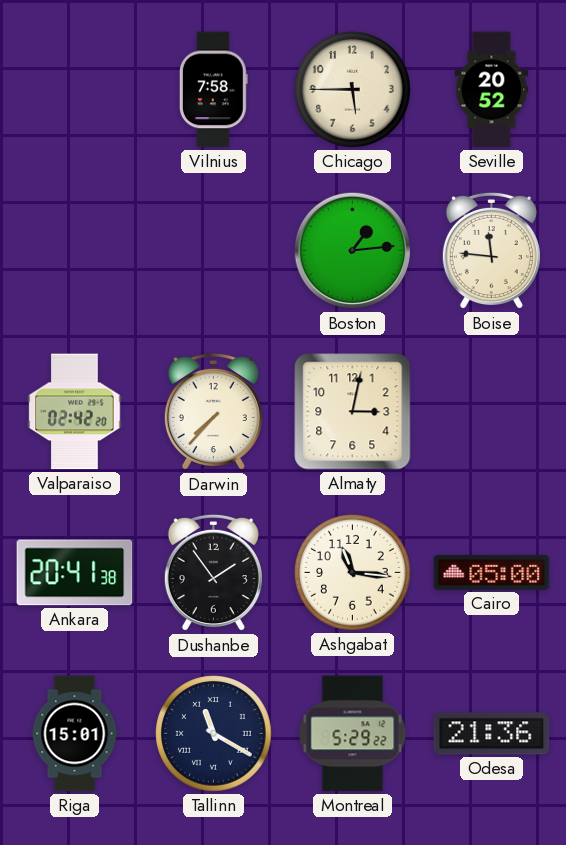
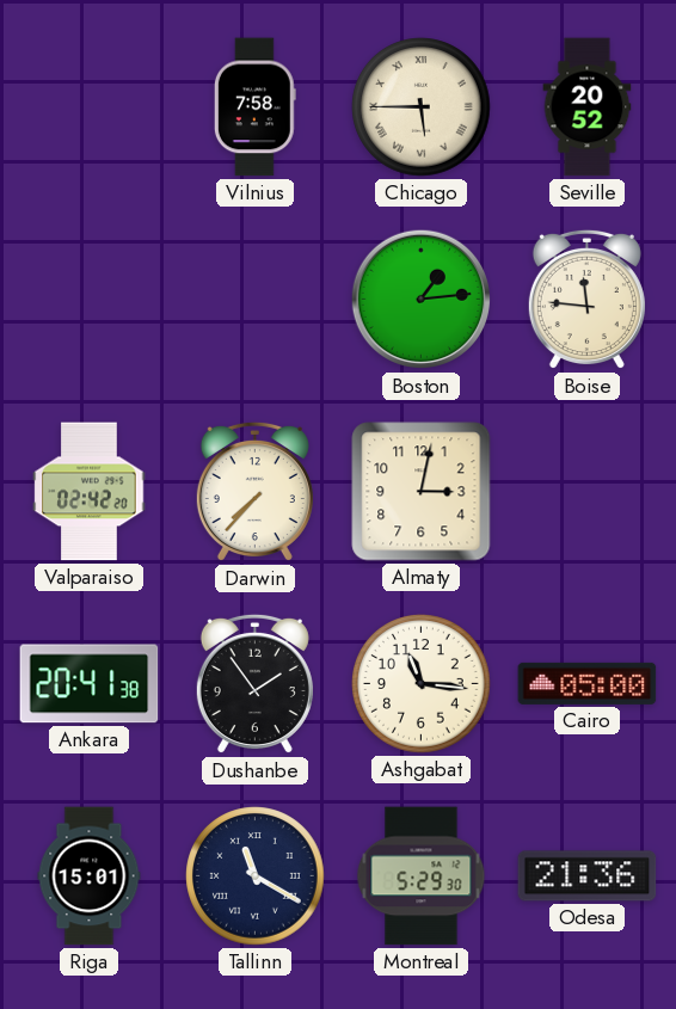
Chicago numerals: Arabic -> Roman
Montreal: 5:29:22 -> 5:29:30
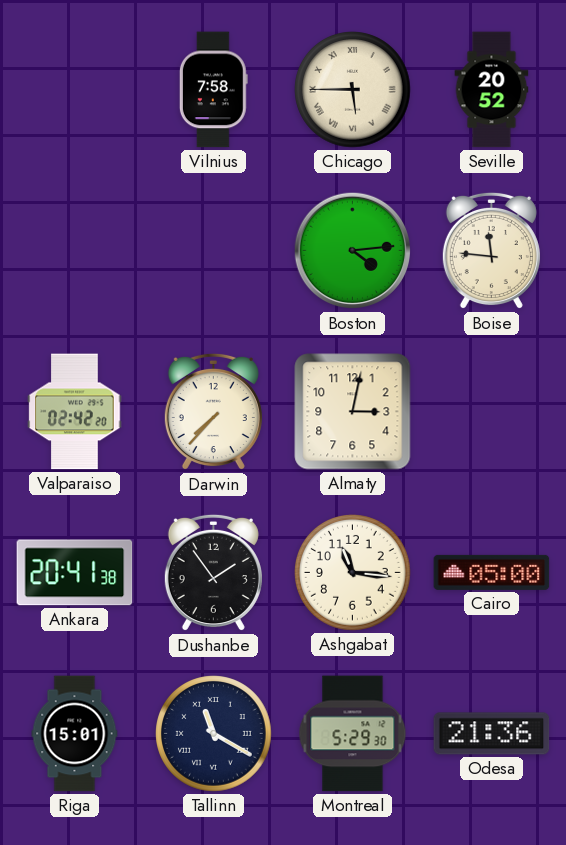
Boston: 1:14 -> 4:14
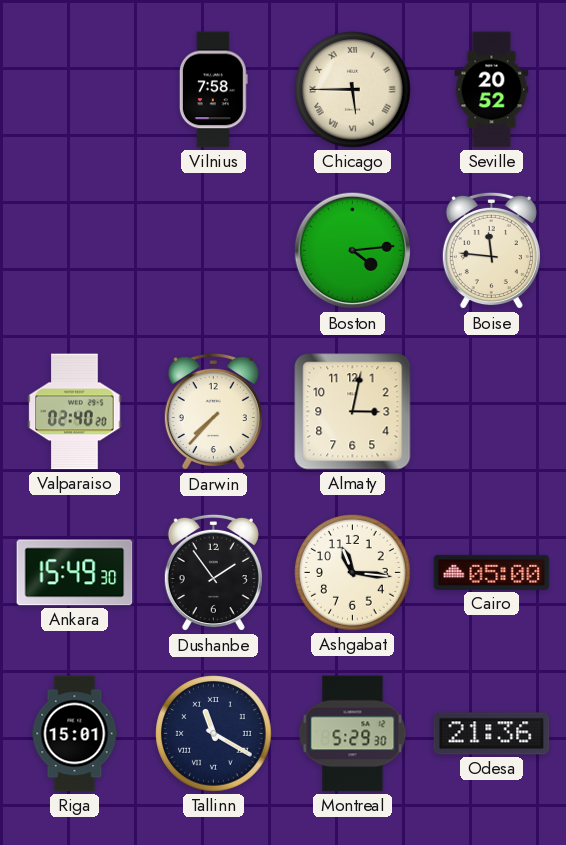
Valparaiso: 02:42 -> 02:40
Ankara: 20:41 -> 15:49
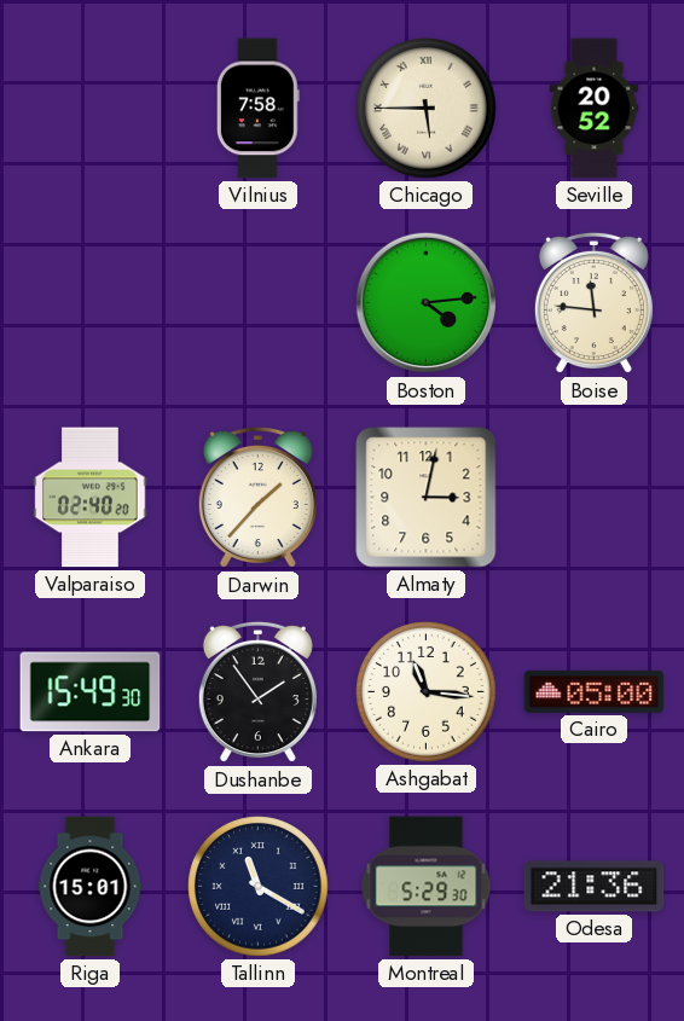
Darwin: 7:37 -> 1:37
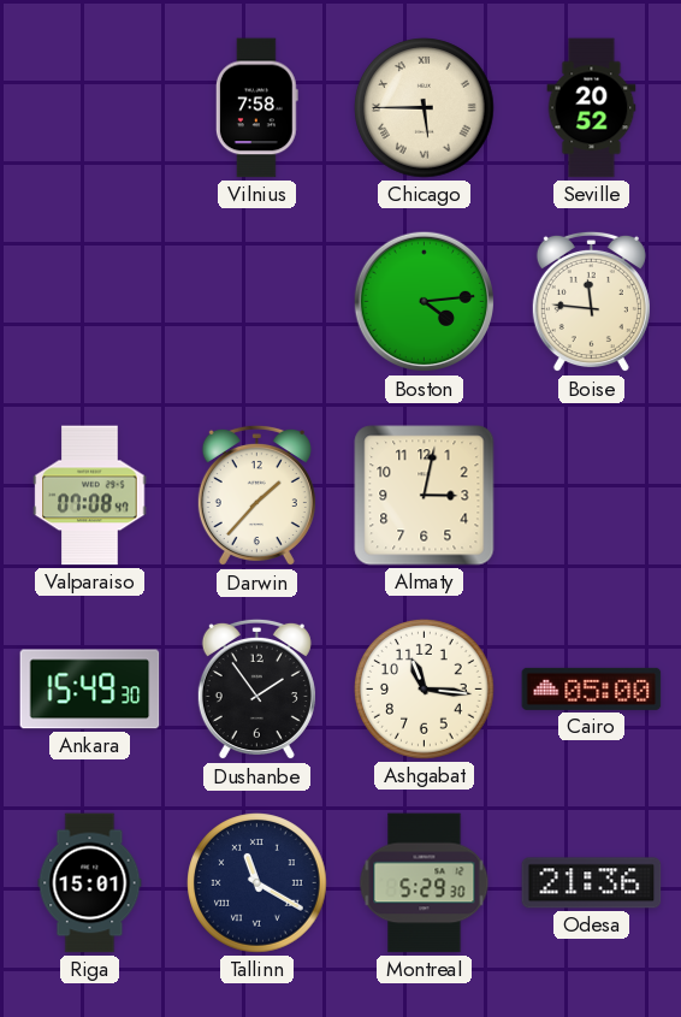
Valparaiso: 02:40 -> 07:08
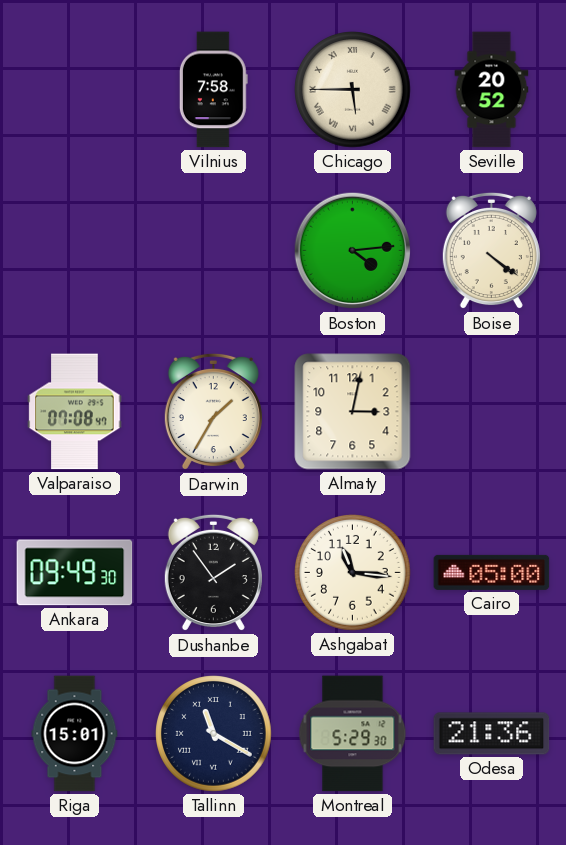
Boise: 11:46 -> 4:21
Darwin: 1:37 -> 1:35
Ankara: 15:49 -> 09:49
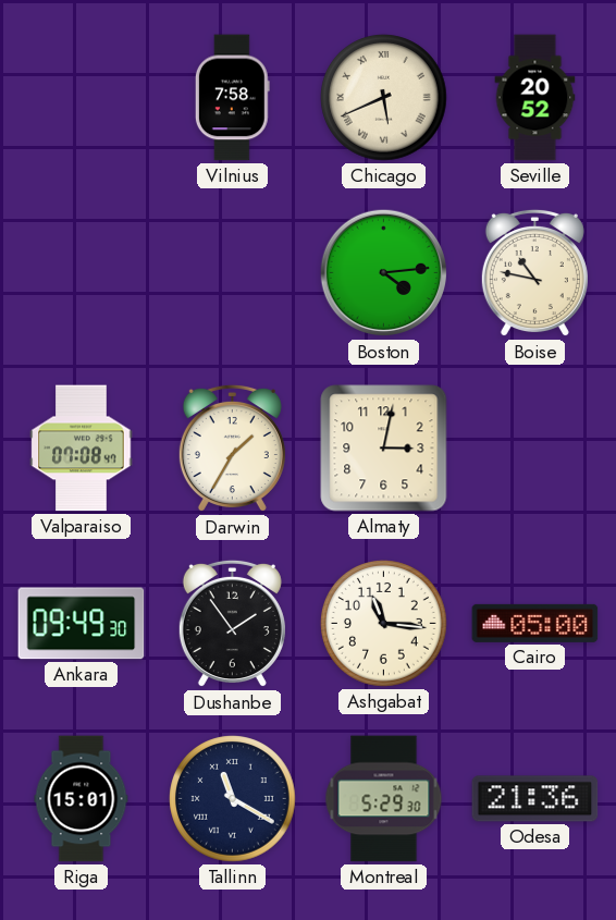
Chicago: 5:45 -> 5:41
Boise: 4:21 -> 10:47
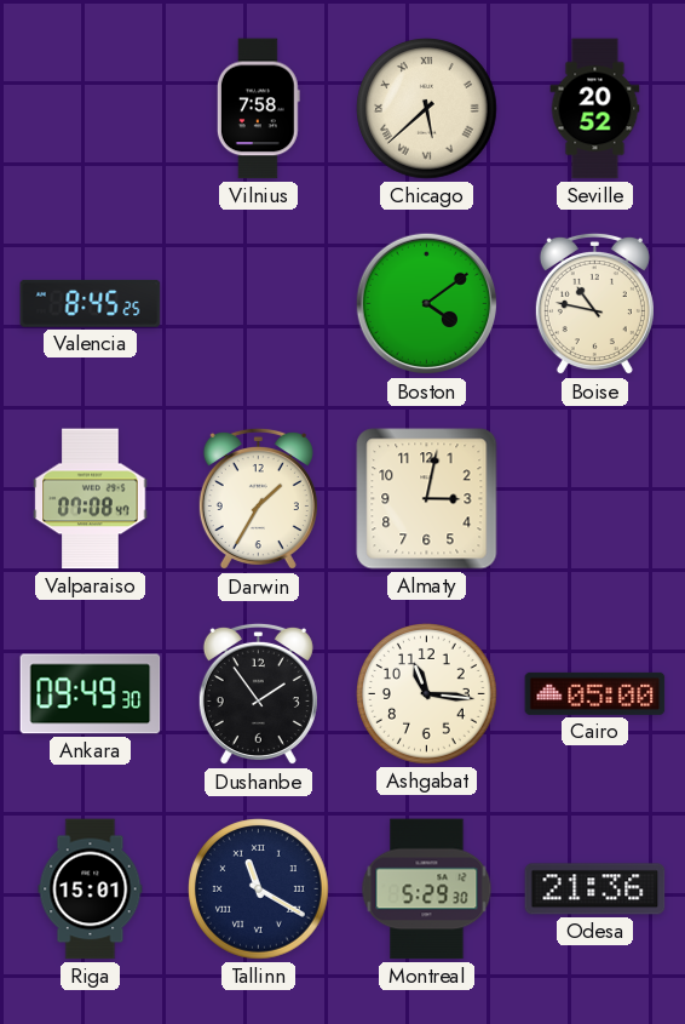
Chicago: 5:41 -> 5:38
Valencia: none -> 8:45
Boston: 4:14 -> 4:09
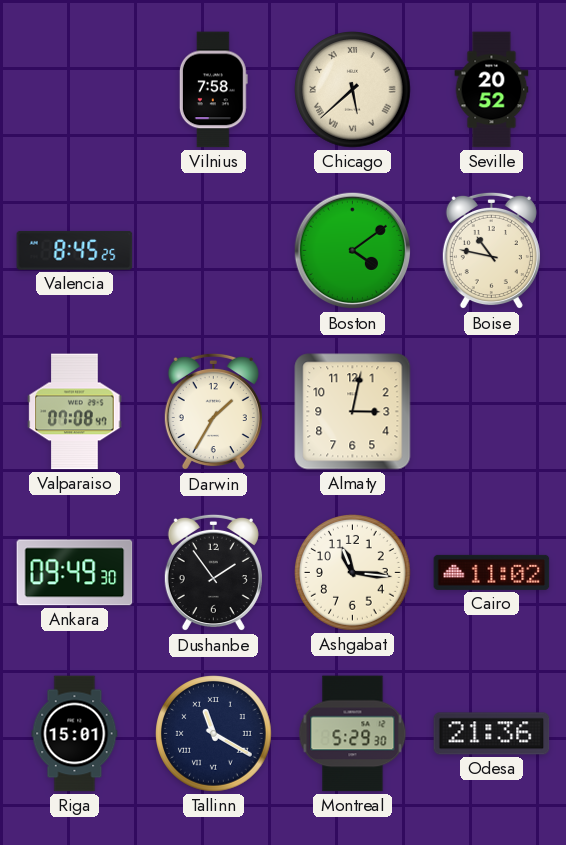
Cairo: 05:00 -> 11:02
